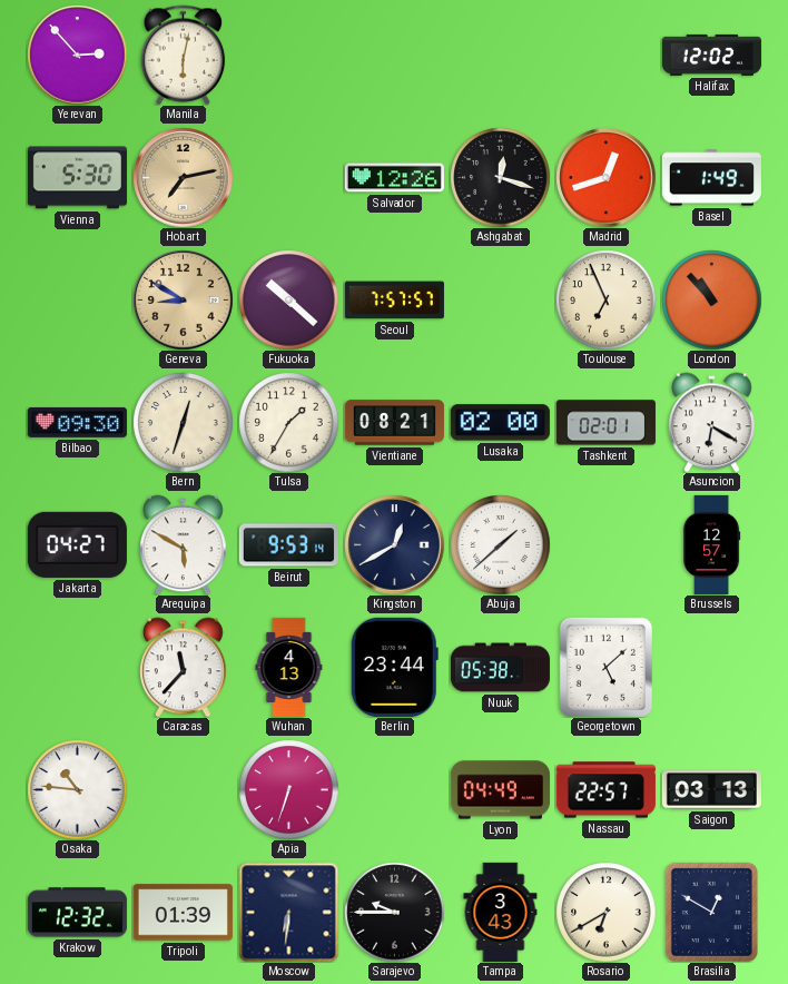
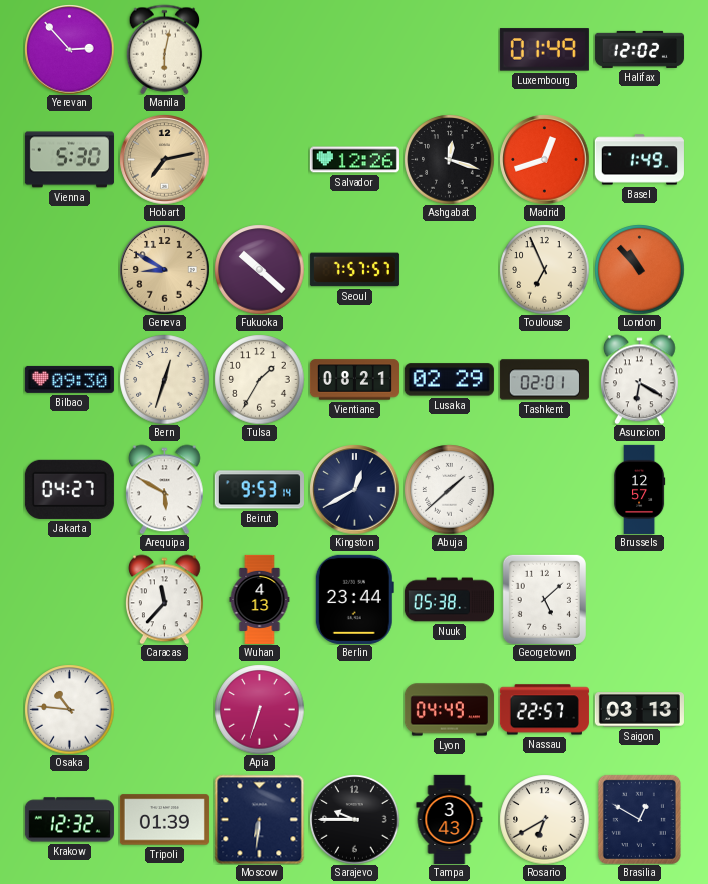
Luxembourg: none -> 01:49
Lusaka: 02:00 -> 02:29
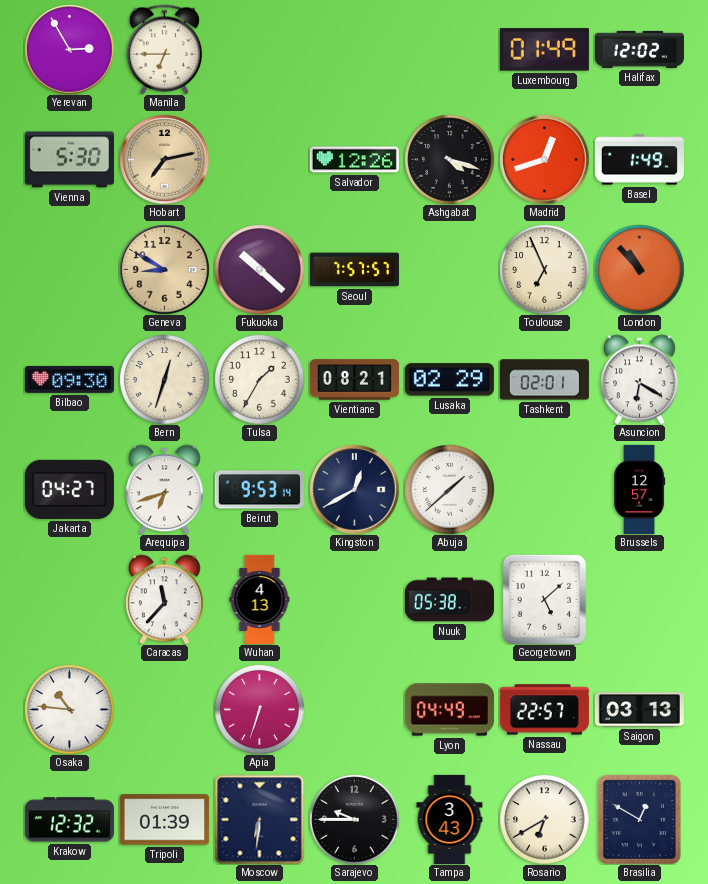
Yerevan: 2:53 -> 2:55
Manila: 6:02 -> 6:45
Ashgabat: 12:18 -> 4:18
Arequipa: 5:50 -> 6:42
Berlin: 23:44 -> none
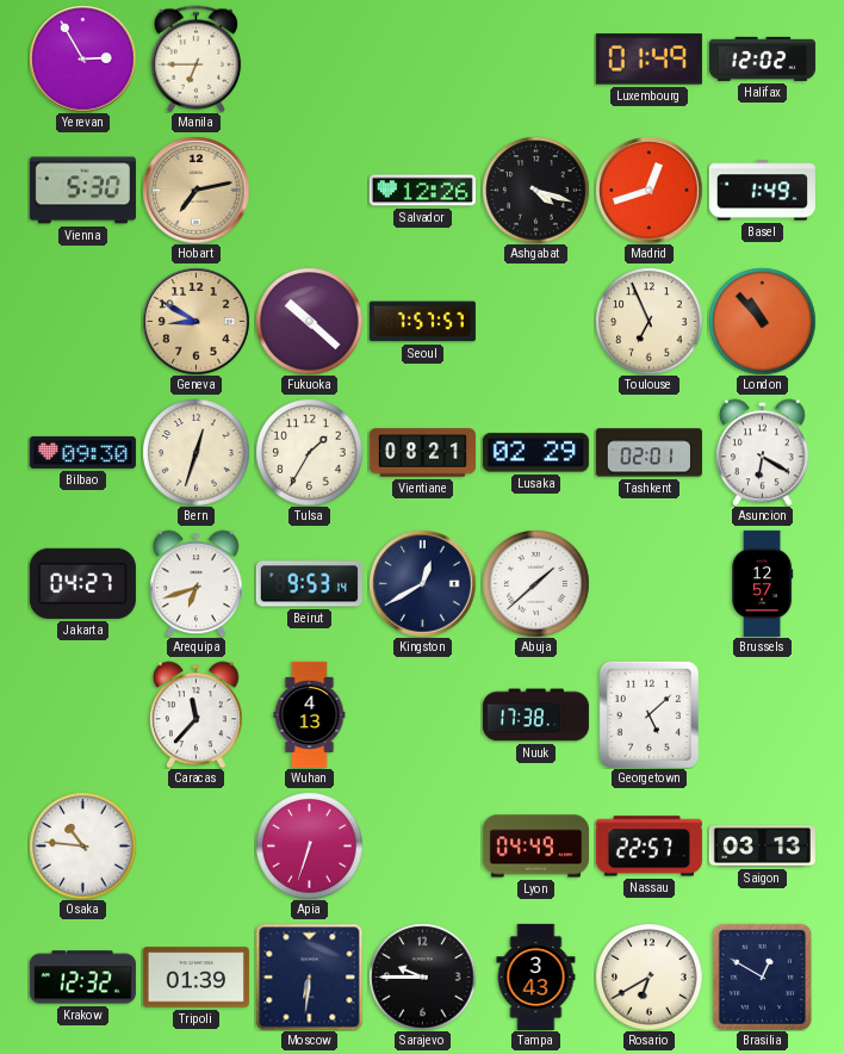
Nuuk: 05:38 -> 17:38
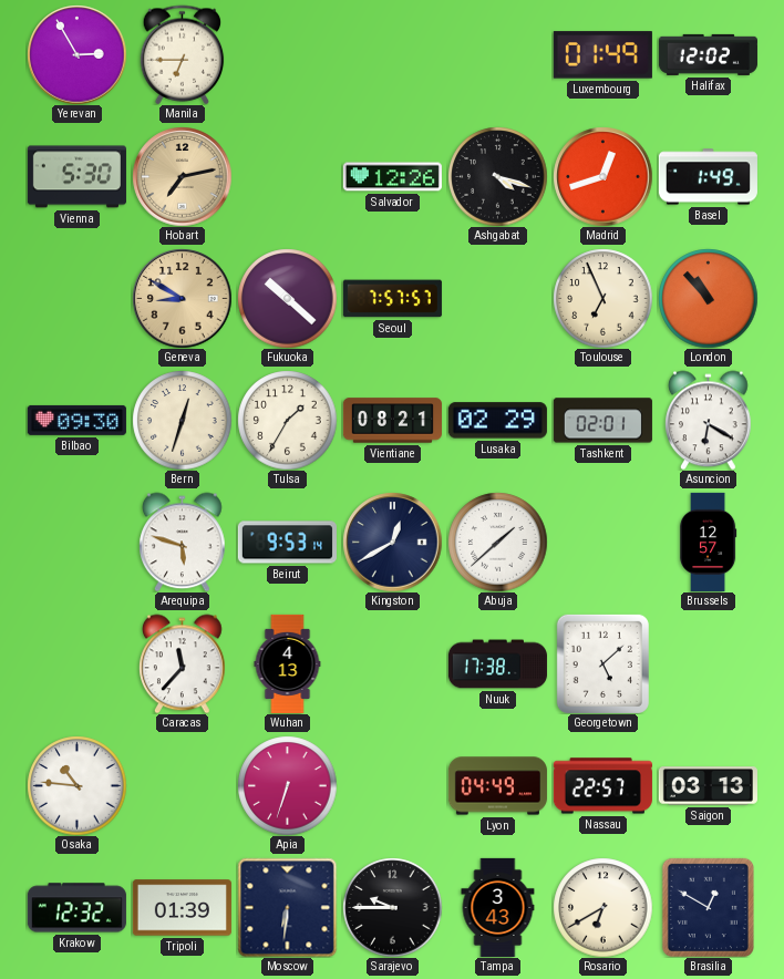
Jakarta: 04:27 -> none
Arequipa: 6:42 -> 5:48
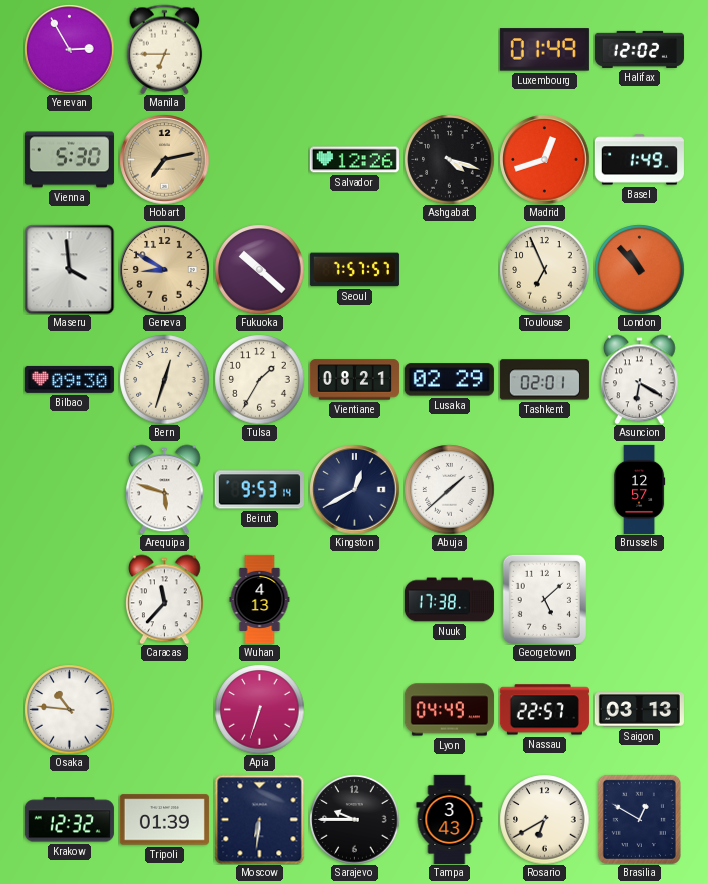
Maseru: none -> 3:59
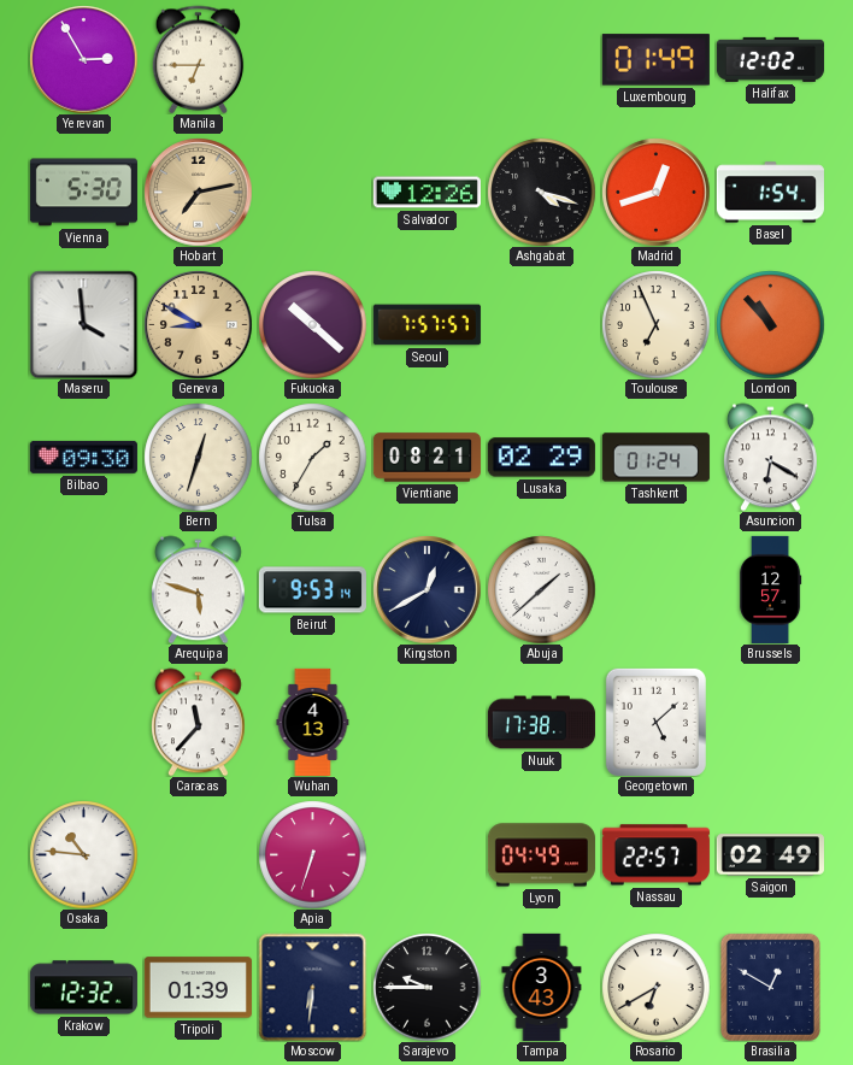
Basel: 1:49 -> 1:54
Tashkent: 02:01 -> 01:24
Saigon: 03:13 -> 02:49
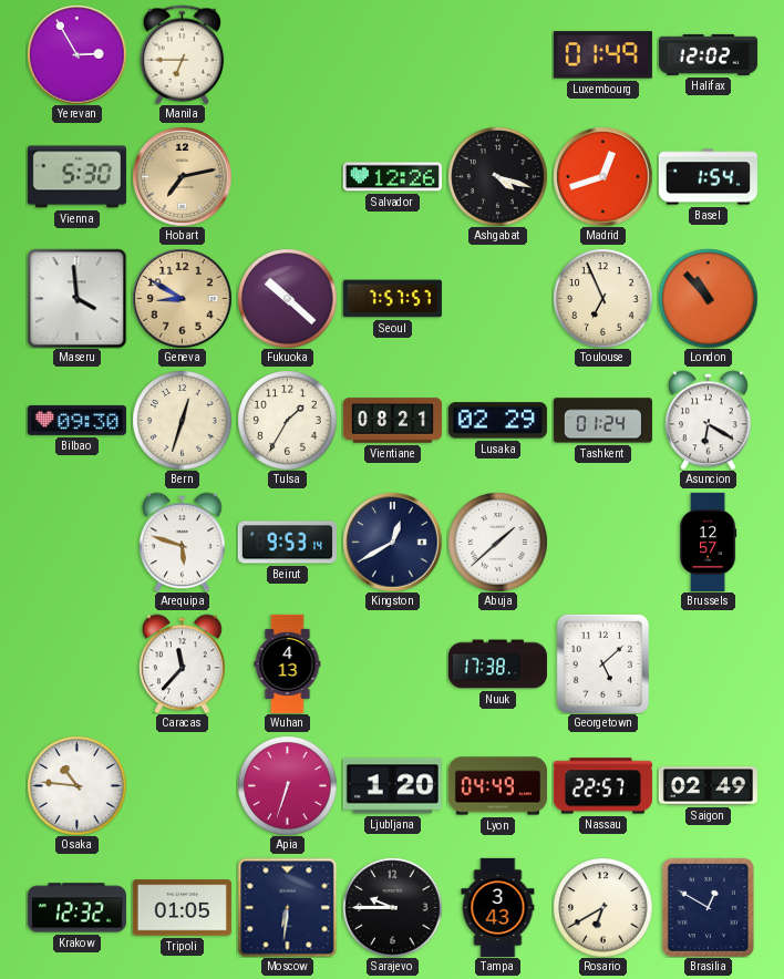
Ljubljana: none -> 1:20
Tripoli: 01:39 -> 01:05
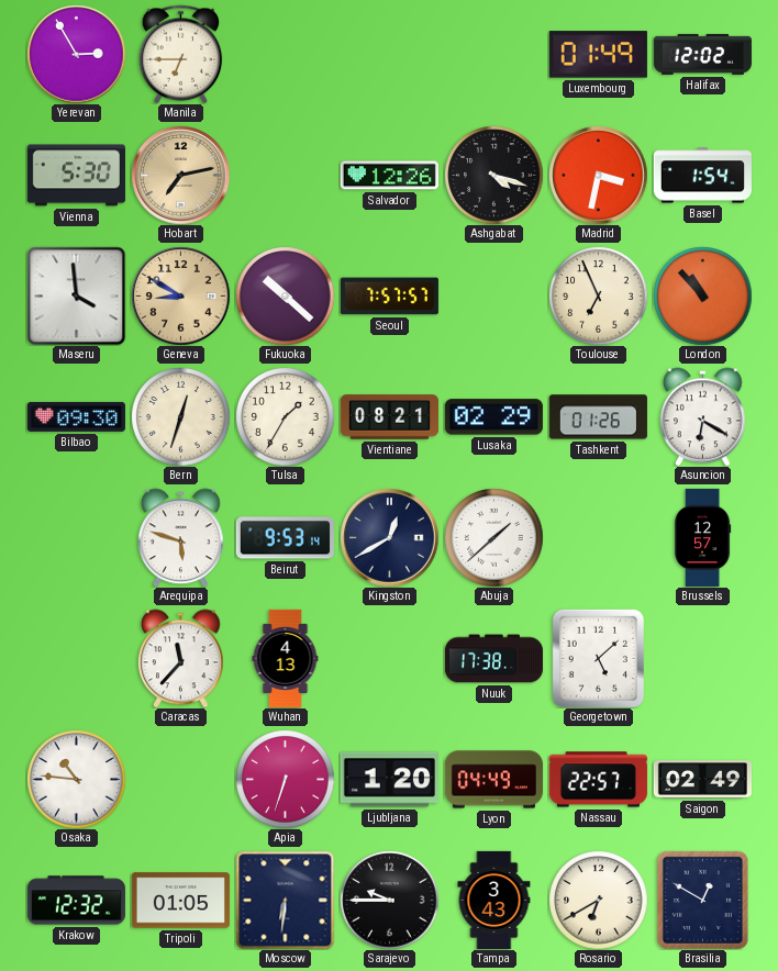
Madrid: 12:42 -> 3:32
Tashkent: 01:24 -> 01:26
